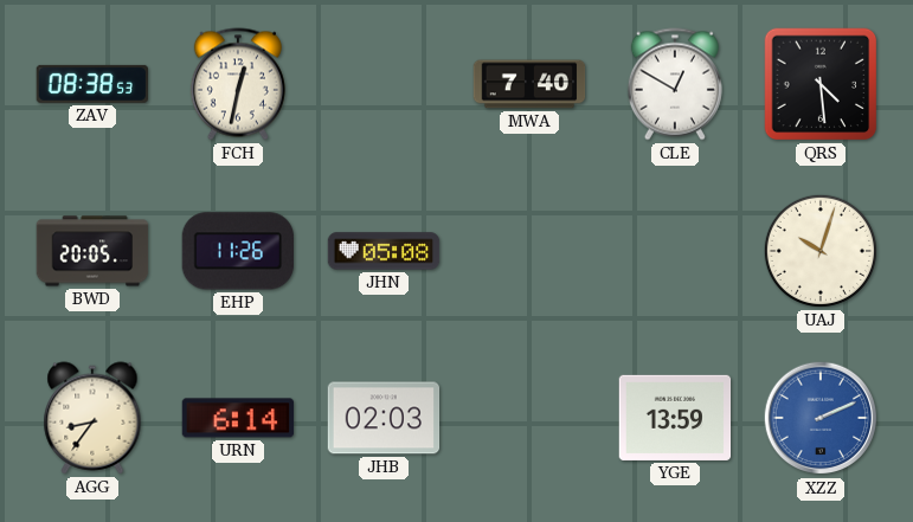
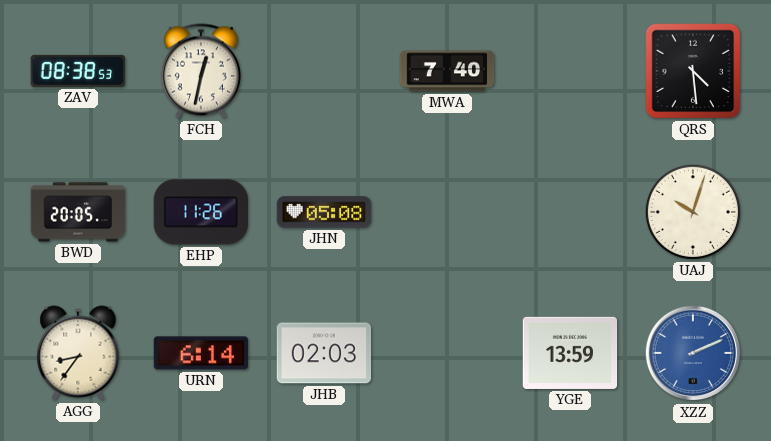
CLE: 12:50 -> none
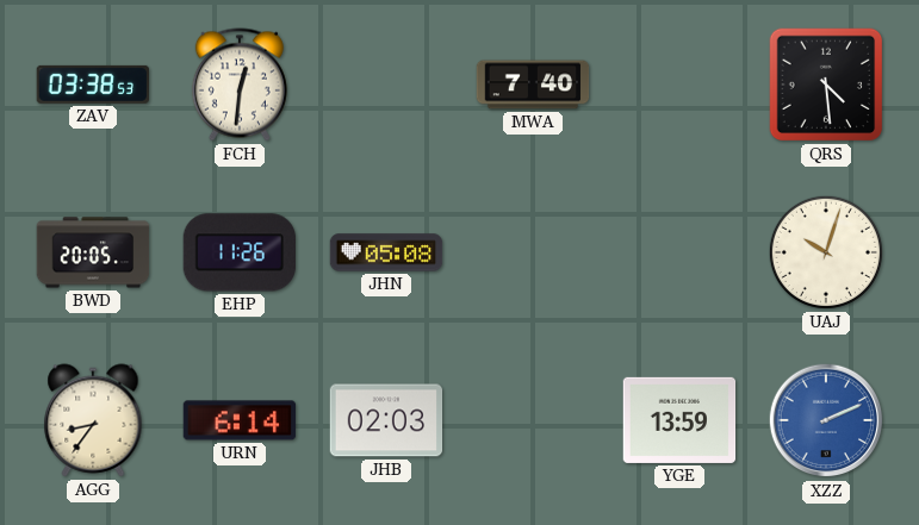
ZAV: 08:38 -> 03:38
FCH: 12:32 -> 12:31
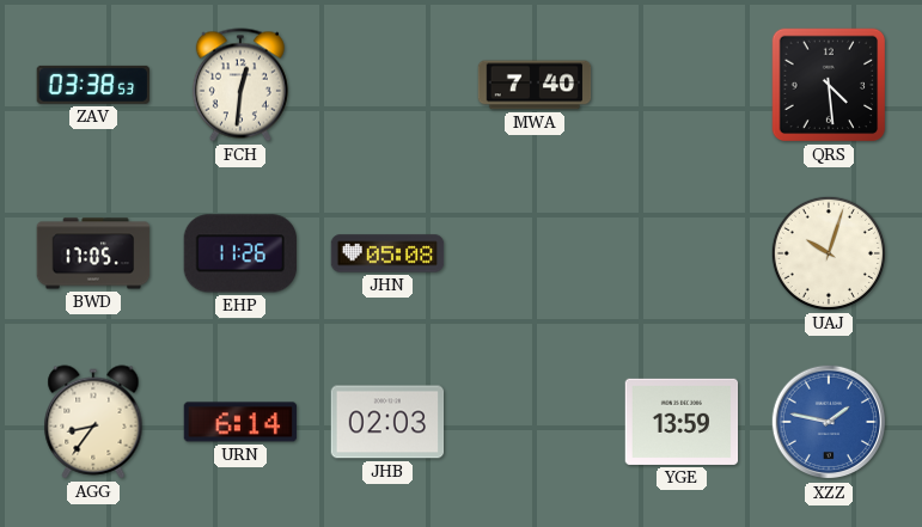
BWD: 20:05 -> 17:05
XZZ: 2:11 -> 1:47
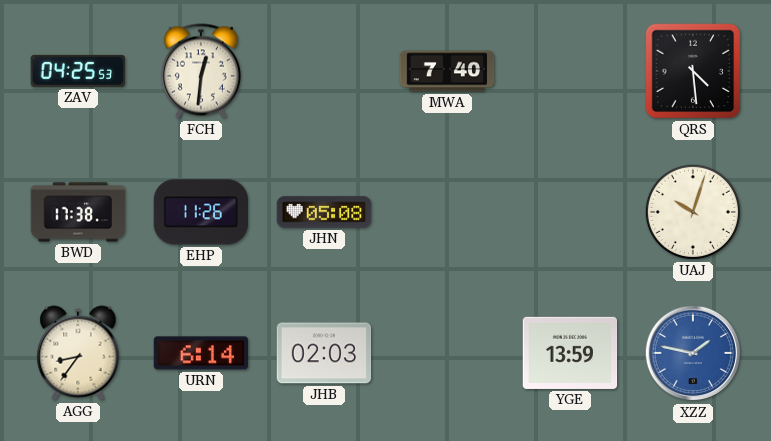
ZAV: 03:38 -> 04:25
BWD: 17:05 -> 17:38
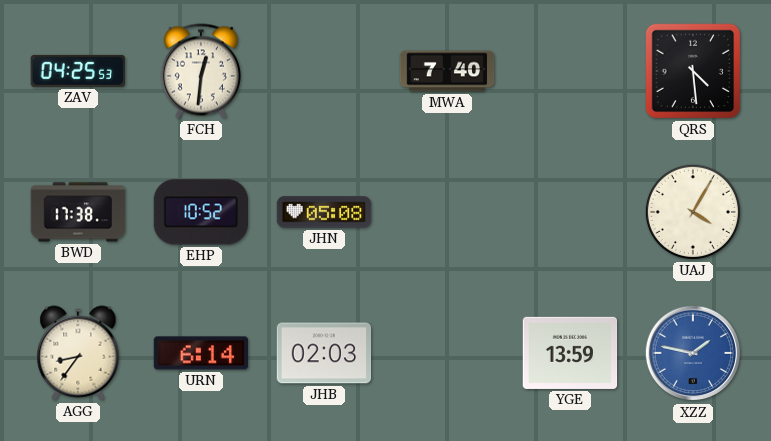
EHP: 11:26 -> 10:52
UAJ: 10:03 -> 4:05
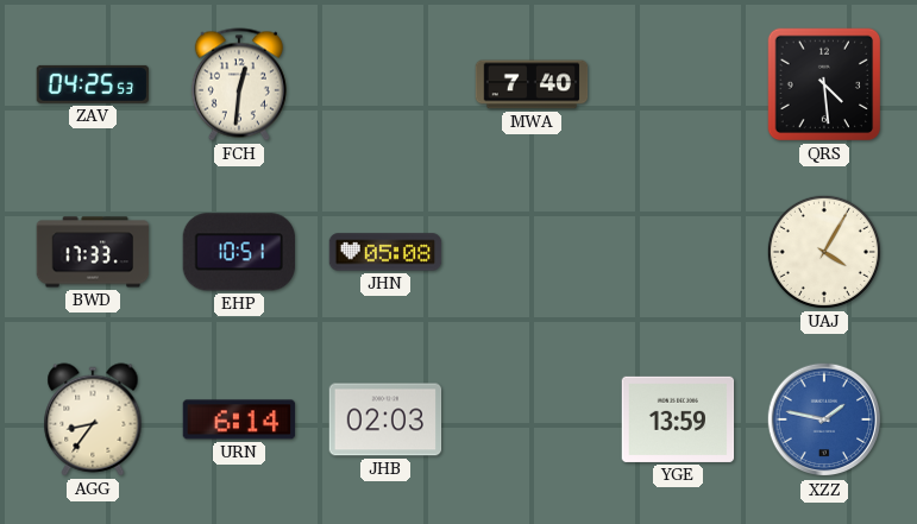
BWD: 17:38 -> 17:33
EHP: 10:52 -> 10:51
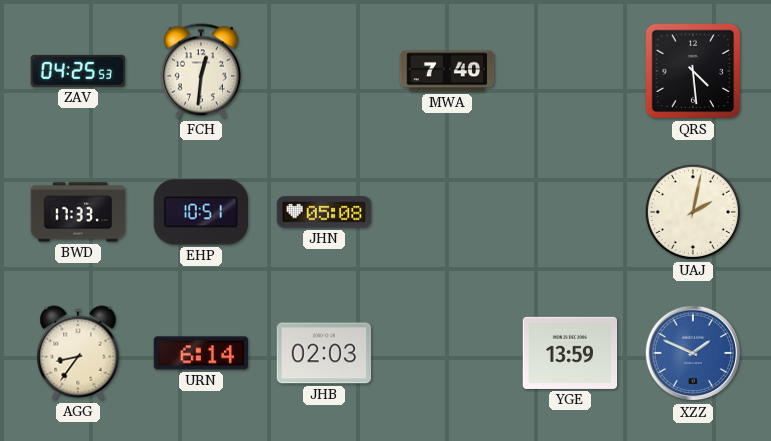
UAJ: 4:05 -> 2:02
XZZ: 1:47 -> 1:49
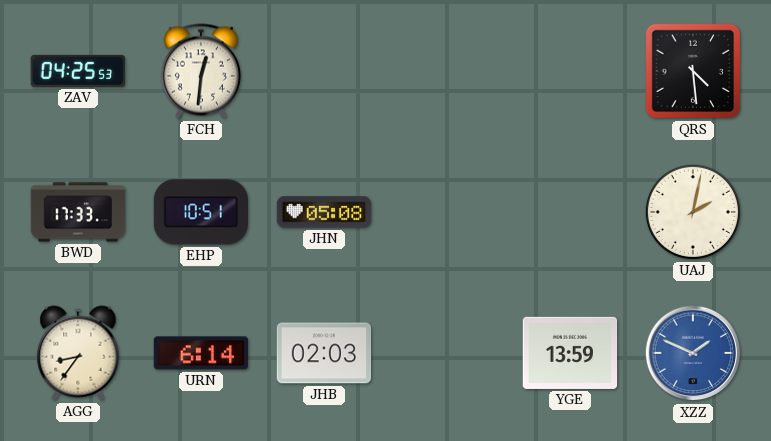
MWA: 7:40 -> none
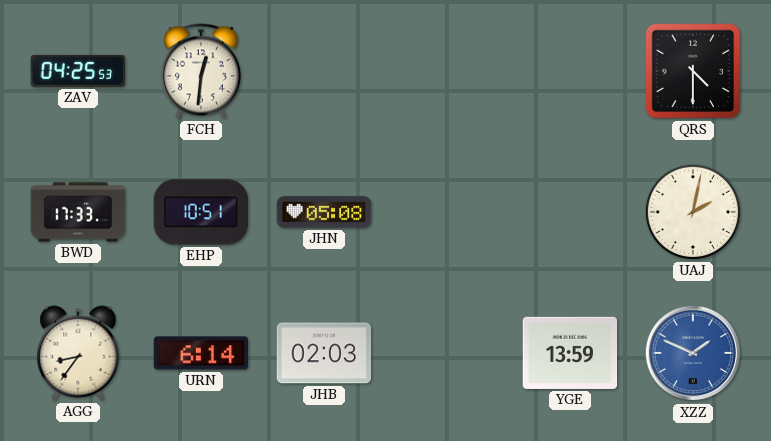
QRS: 4:29 -> 4:30
